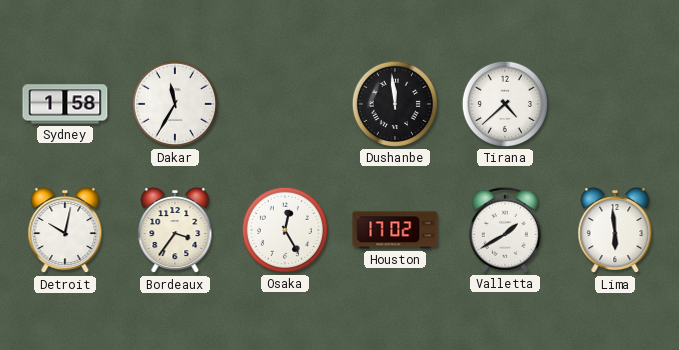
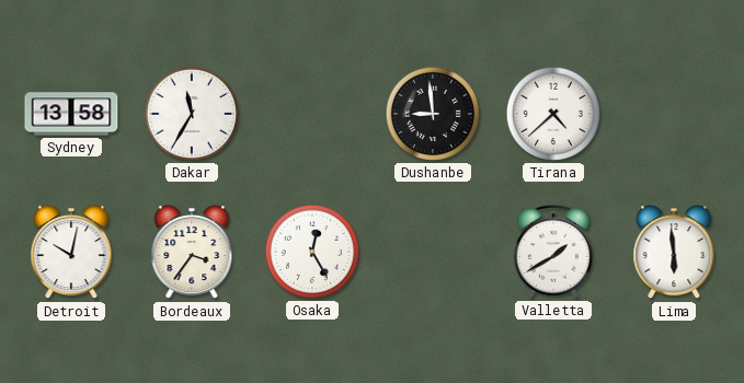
Sydney: 1:58 -> 13:58
Dushanbe: 11:59 -> 8:59
Houston: 17:02 -> none
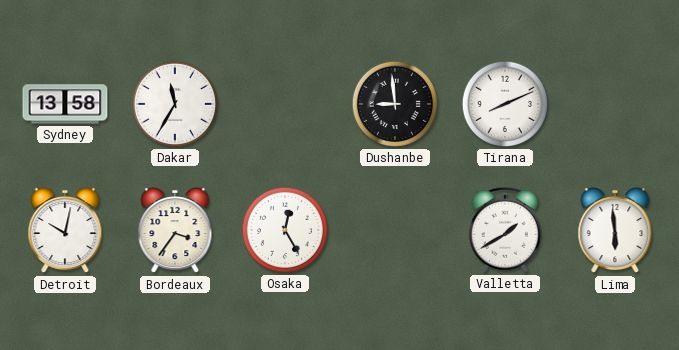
Tirana: 4:38 -> 8:11
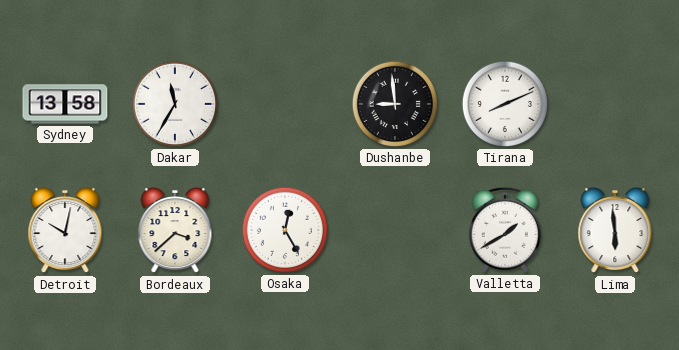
Bordeaux: 3:36 -> 3:38
